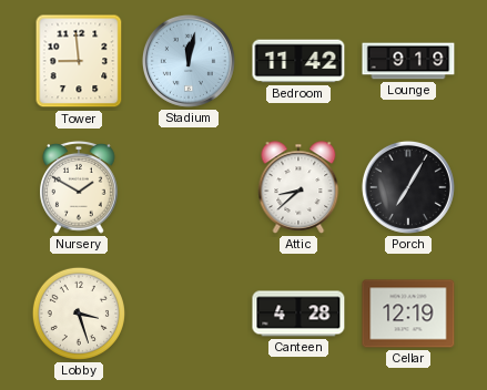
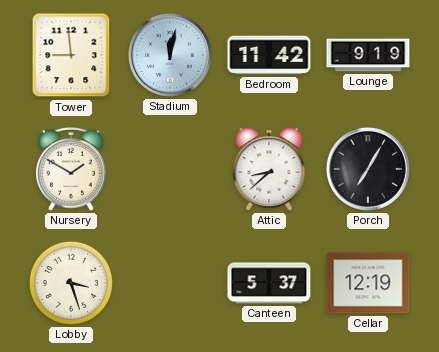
Canteen: 4:28 -> 5:37
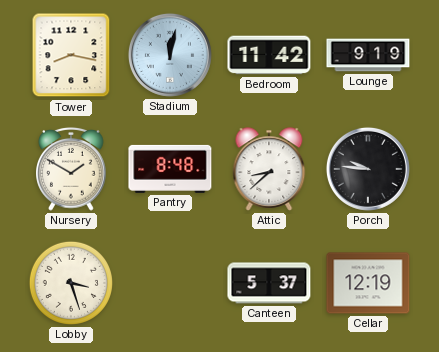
Tower: 8:59 -> 8:17
Pantry: none -> 8:48
Porch: 7:05 -> 9:46
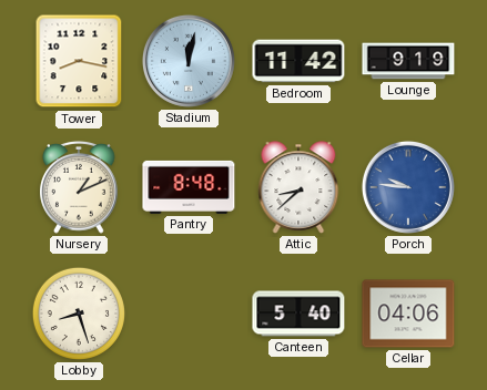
Nursery: 1:50 -> 1:11
Porch dial: black -> blue
Lobby: 3:27 -> 8:27
Canteen: 5:37 -> 5:40
Cellar: 12:19 -> 04:06
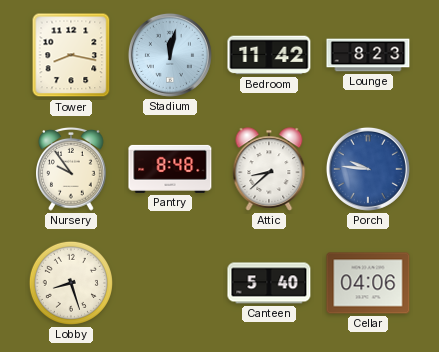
Lounge: 9:19 -> 8:23
Nursery: 1:11 -> 9:54
